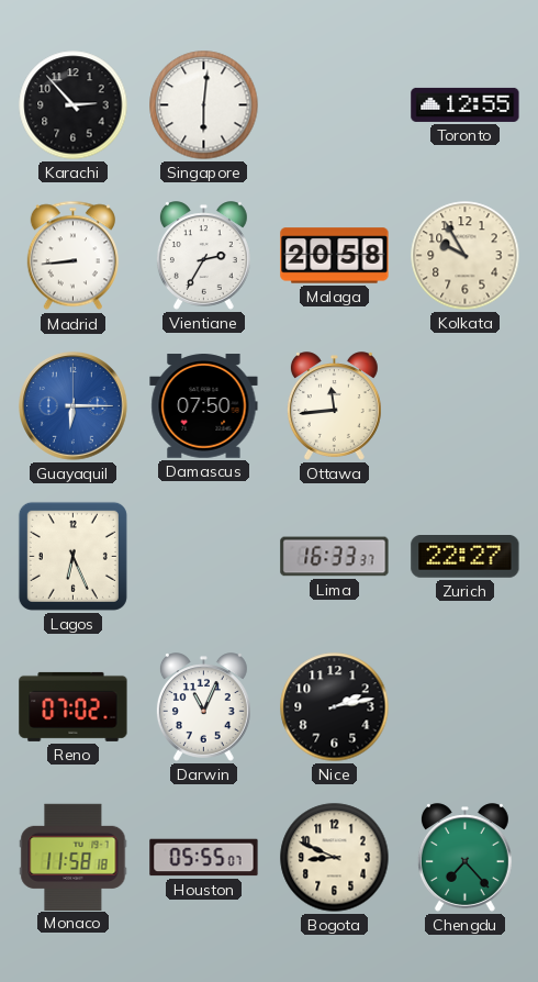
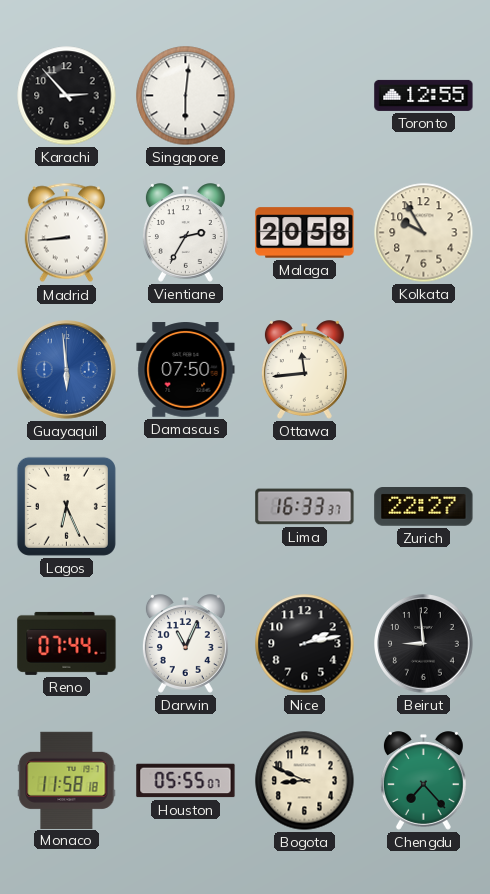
Guayaquil: 6:15 -> 5:59
Reno: 07:02 -> 07:44
Beirut: none -> 8:59
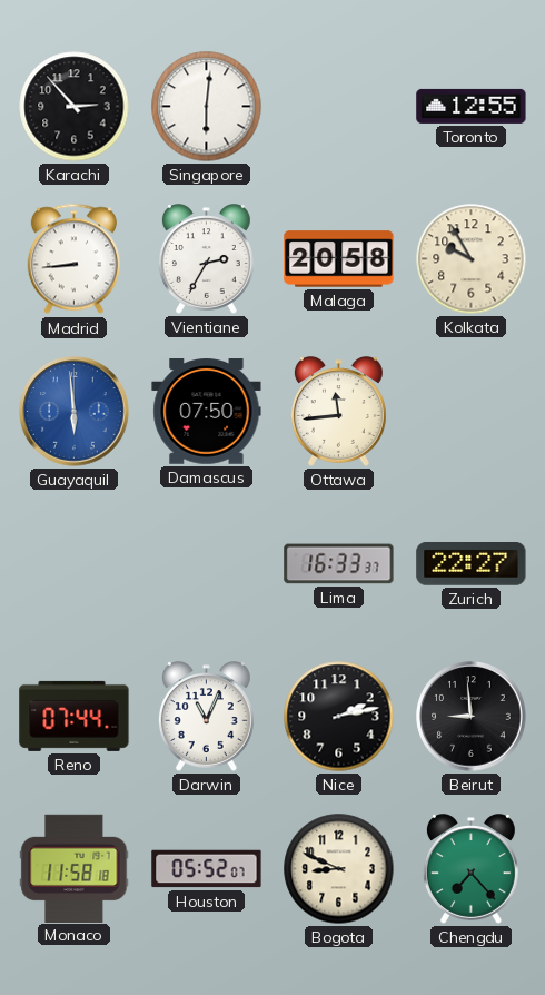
Lagos: 6:26 -> none
Houston: 05:55 -> 05:52
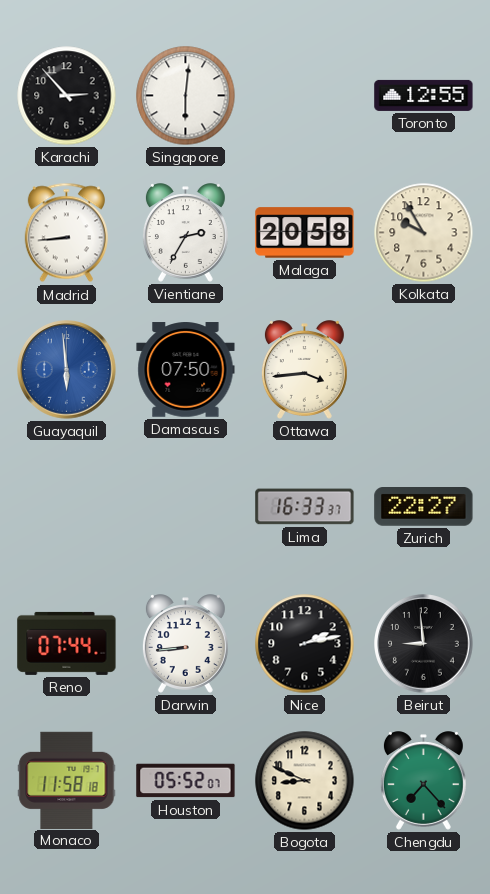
Ottawa: 11:44 -> 3:44
Darwin: 11:04 -> 8:44
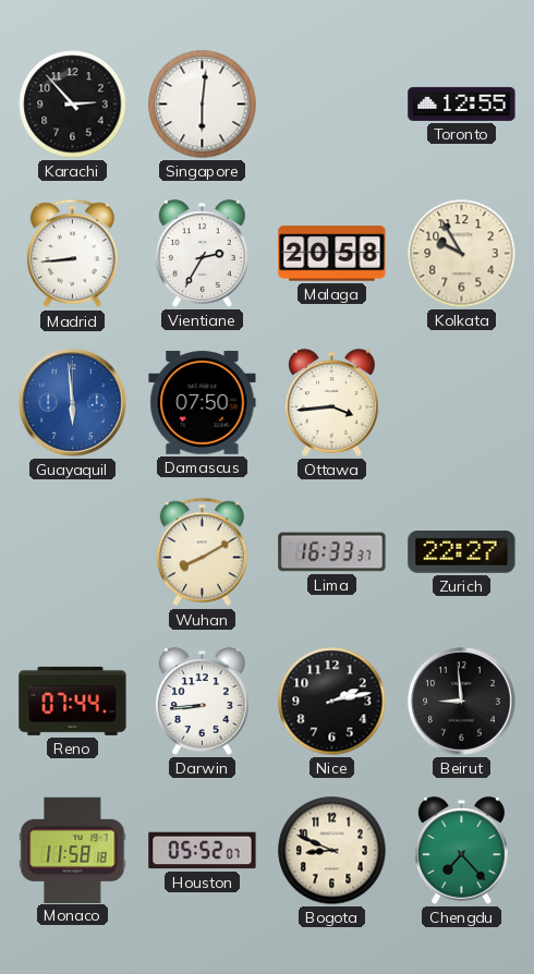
Wuhan: none -> 8:10
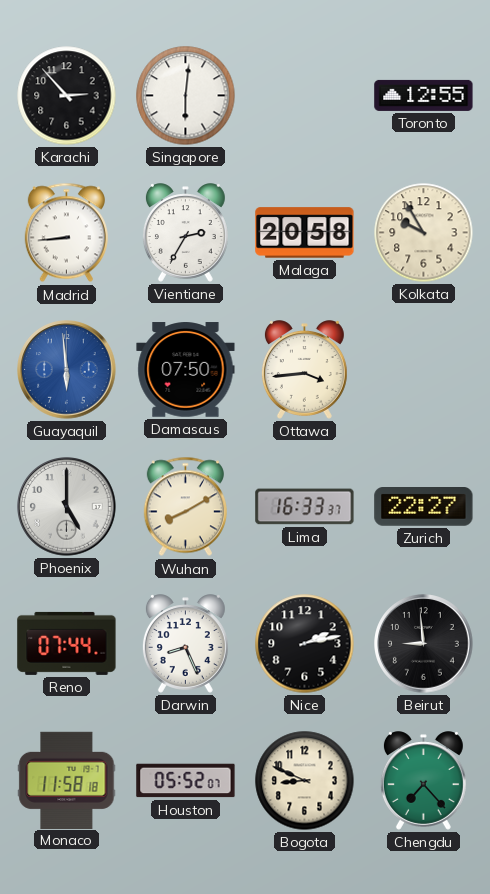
Phoenix: none -> 5:00
Darwin: 8:44 -> 8:26
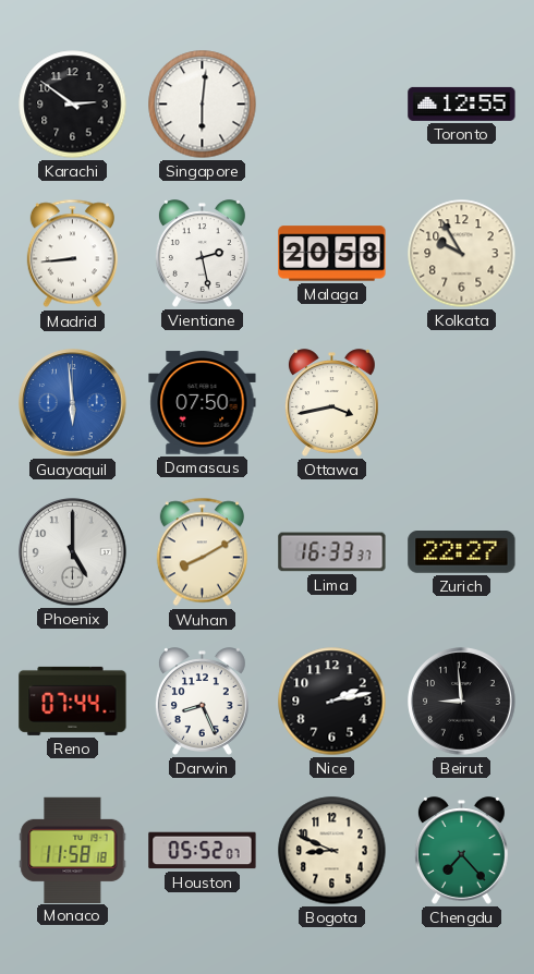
Karachi: 2:53 -> 2:51
Vientiane: 2:35 -> 2:28
Ottawa: 3:44 -> 3:43
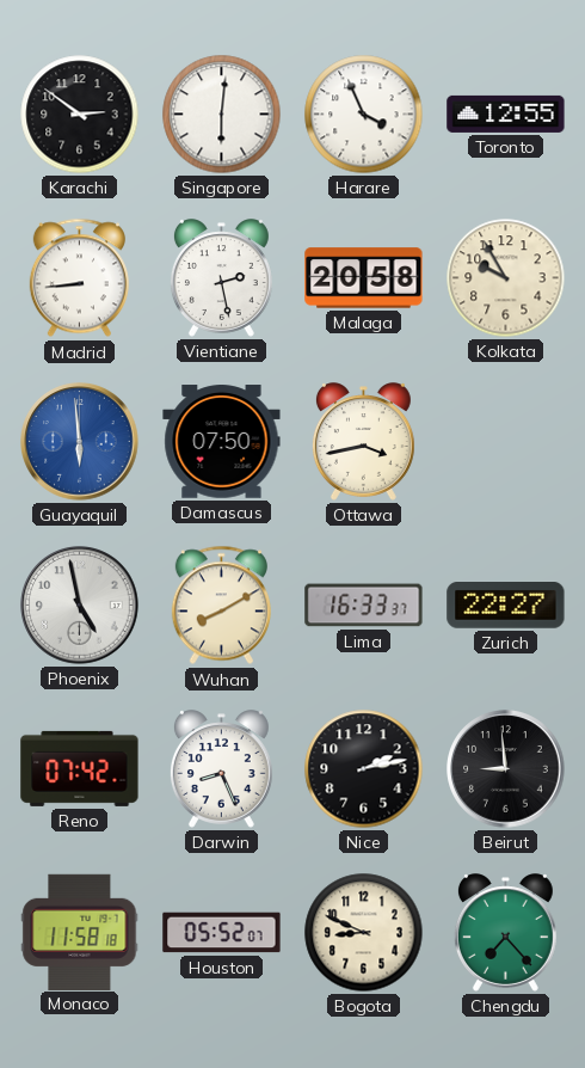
Harare: none -> 3:56
Phoenix: 5:00 -> 4:58
Reno: 07:44 -> 07:42
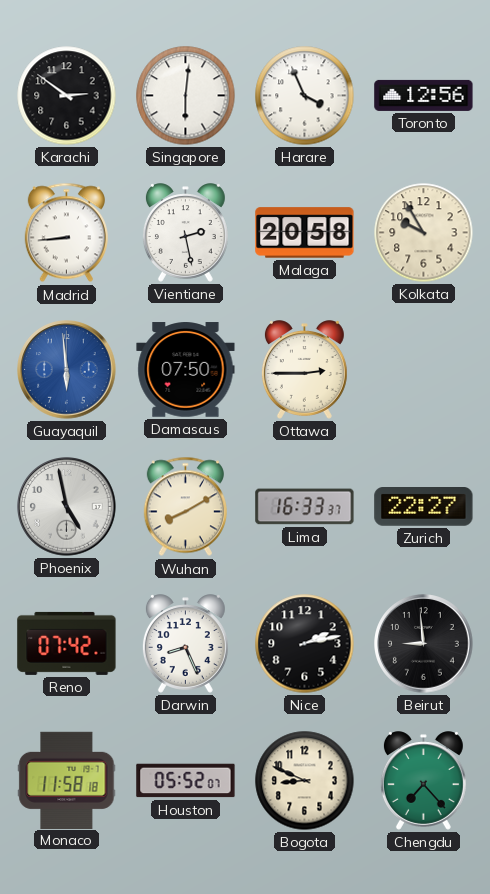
Toronto: 12:55 -> 12:56
Ottawa: 3:43 -> 2:45
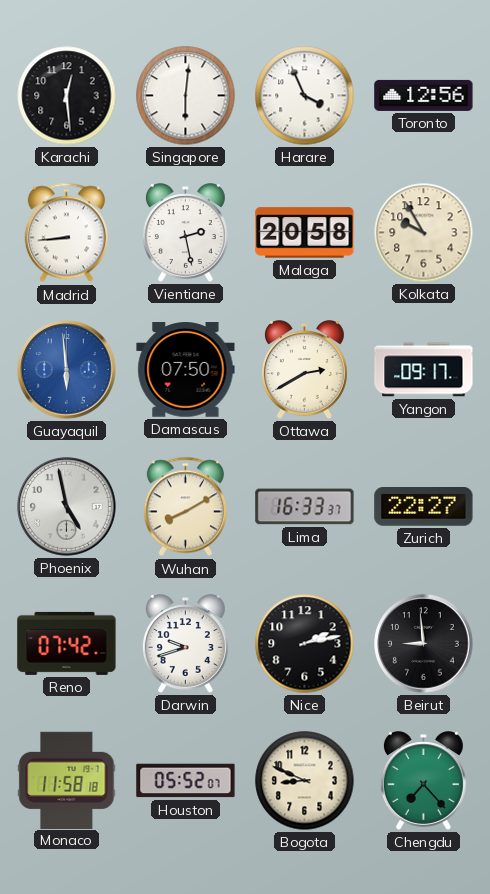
Karachi: 2:51 -> 12:29
Ottawa: 2:45 -> 2:40
Yangon: none -> 09:17
Darwin: 8:26 -> 9:42
